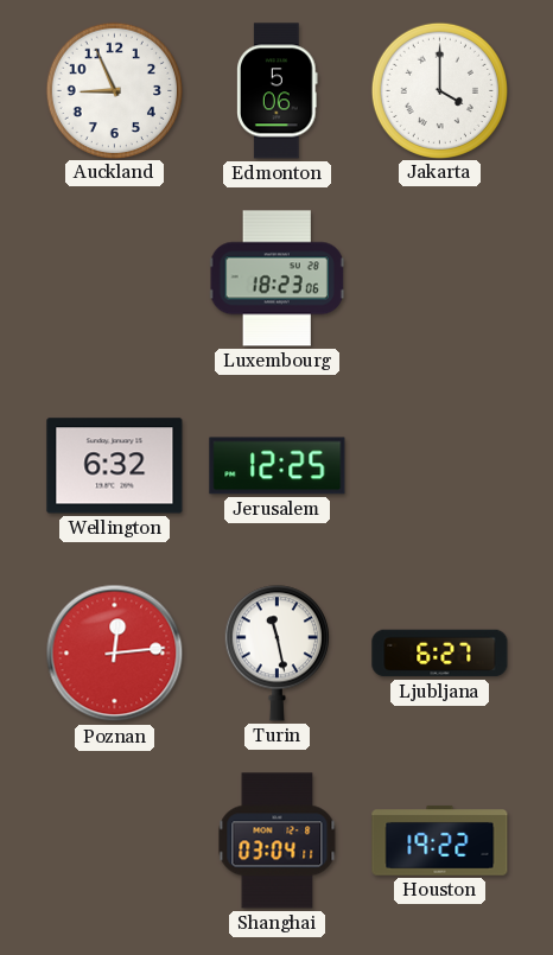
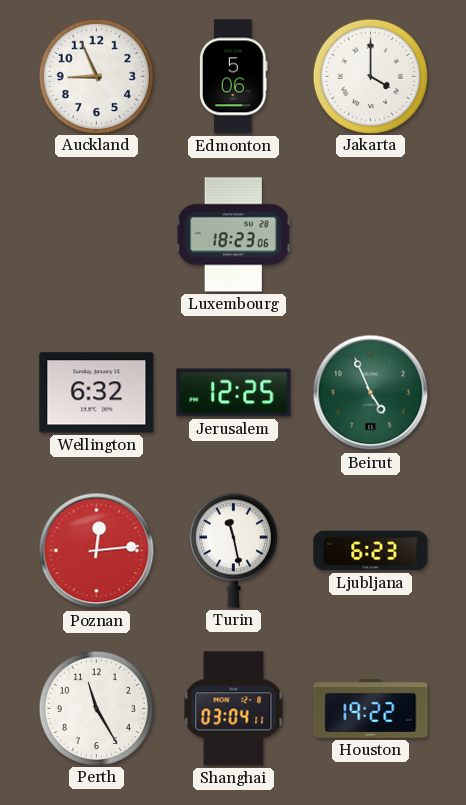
Beirut: none -> 4:56
Ljubljana: 6:27 -> 6:23
Perth: none -> 11:25
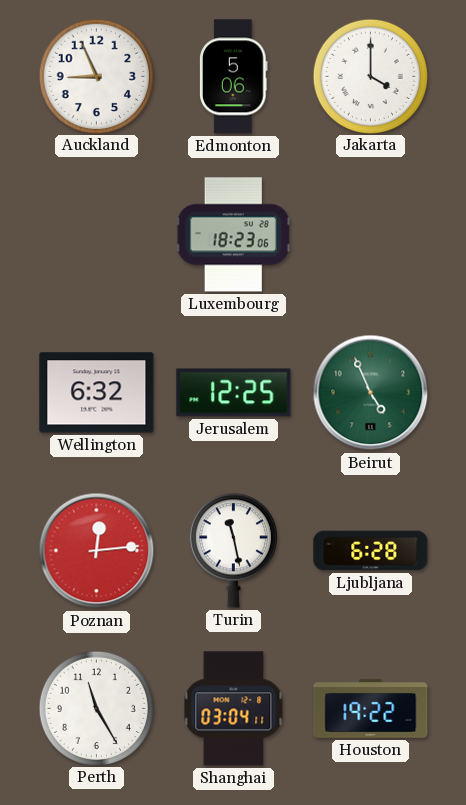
Ljubljana: 6:23 -> 6:28
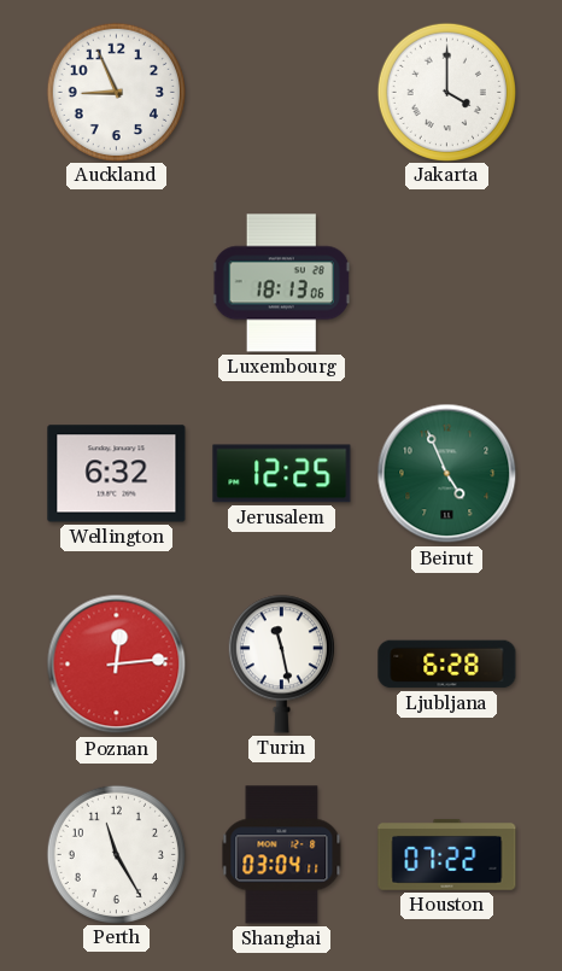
Edmonton: 5:06 -> none
Luxembourg: 18:23 -> 18:13
Houston: 19:22 -> 07:22
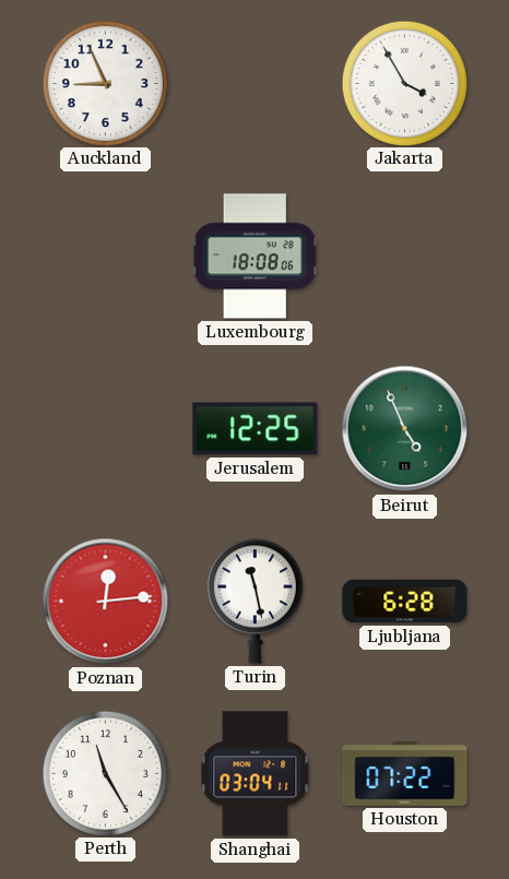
Jakarta: 4:00 -> 3:55
Luxembourg: 18:13 -> 18:08
Wellington: 6:32 -> none
